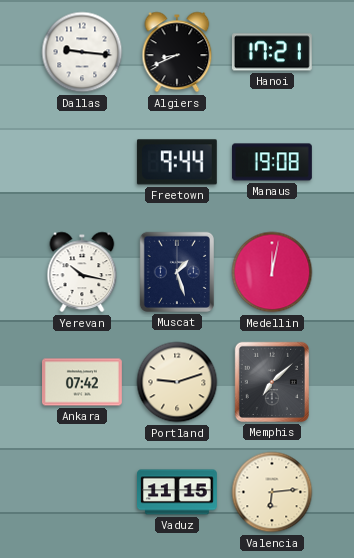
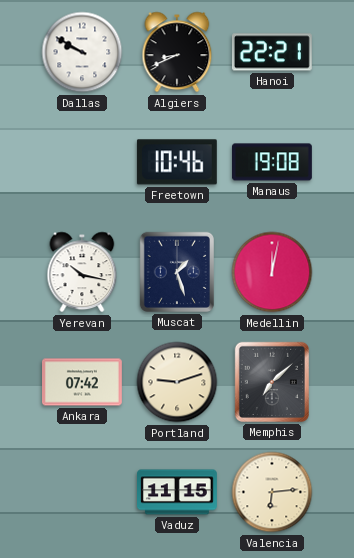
Dallas: 9:16 -> 9:50
Hanoi: 17:21 -> 22:21
Freetown: 9:44 -> 10:46
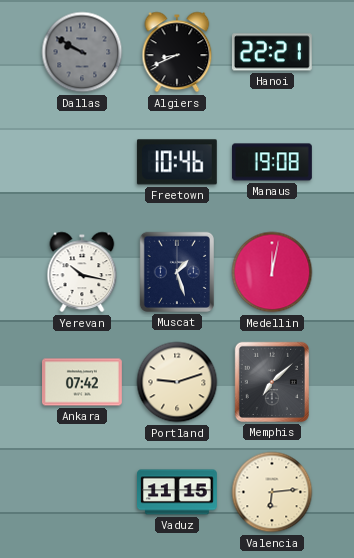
Dallas dial: white -> grey
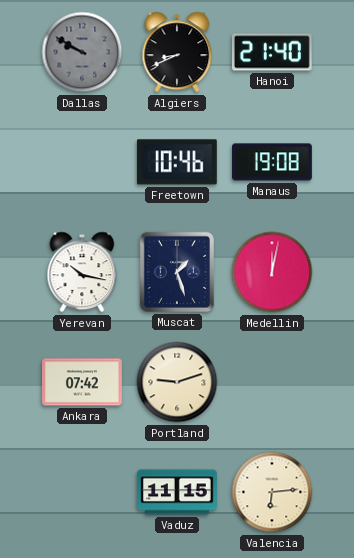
Hanoi: 22:21 -> 21:40
Memphis: 7:08 -> none
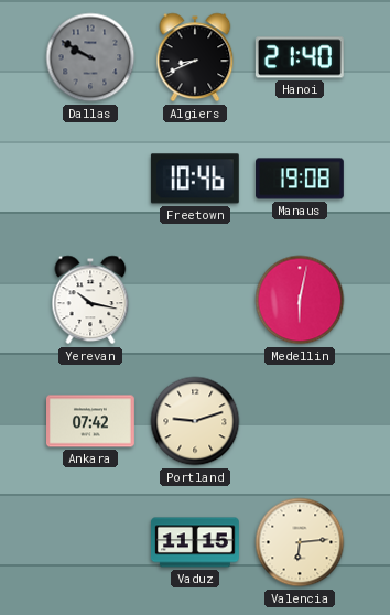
Muscat: 1:27 -> none
Medellin: 12:02 -> 6:02
